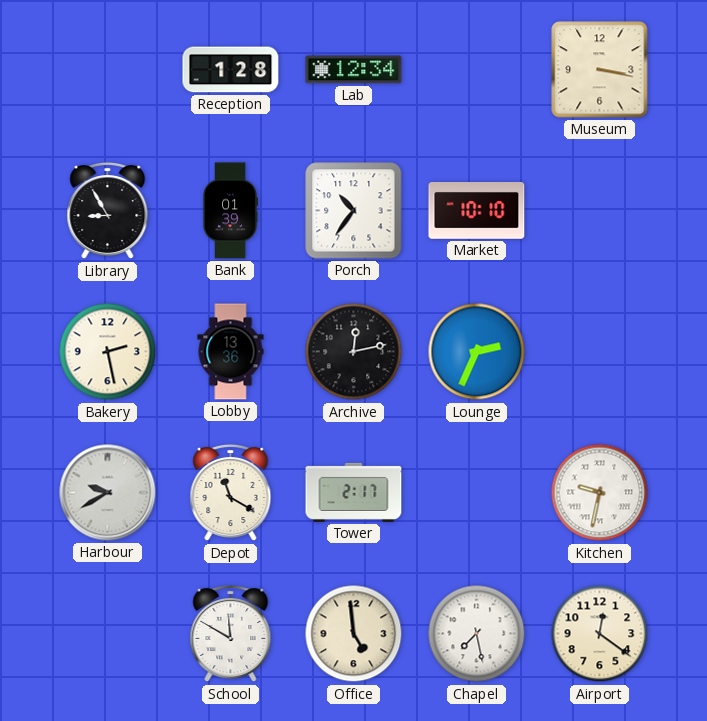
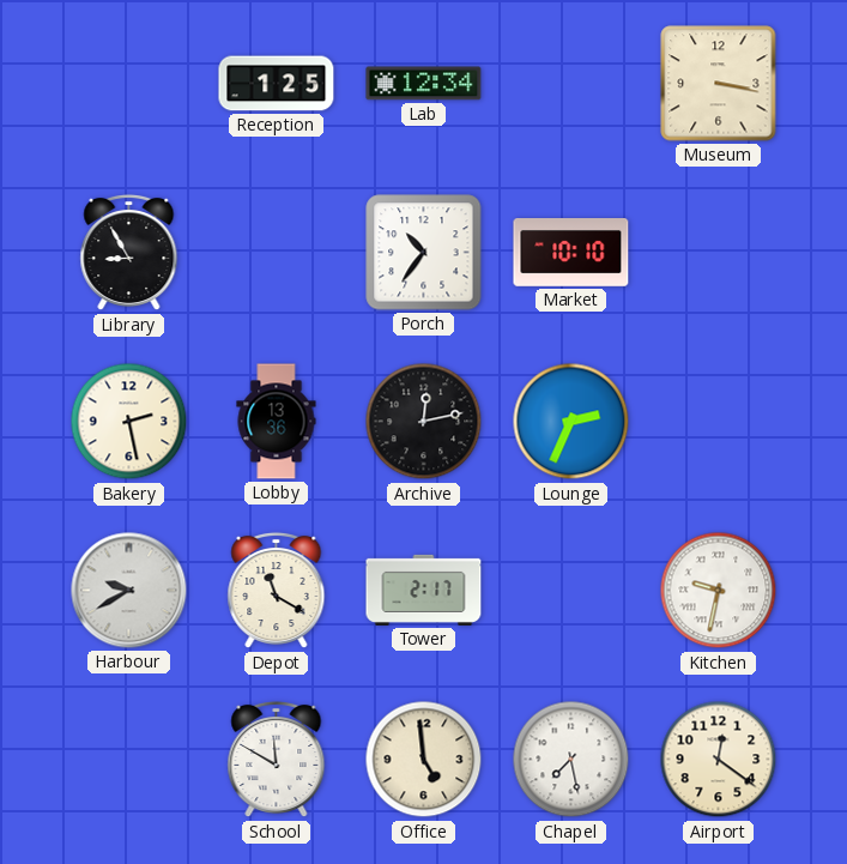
Reception: 1:28 -> 1:25
Bank: 01:39 -> none
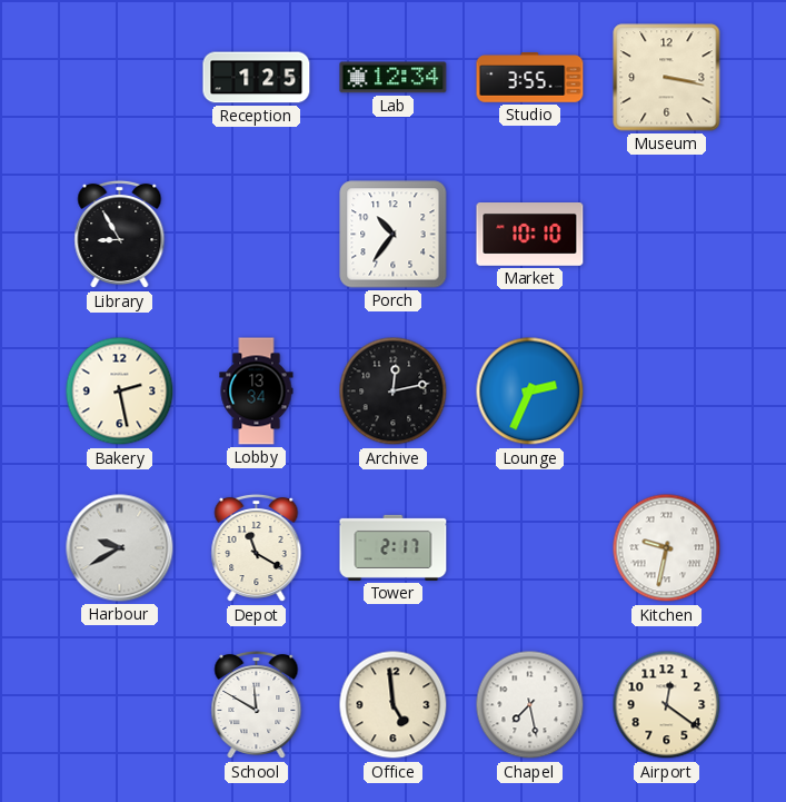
Studio: none -> 3:55
Lobby: 13:36 -> 13:34
